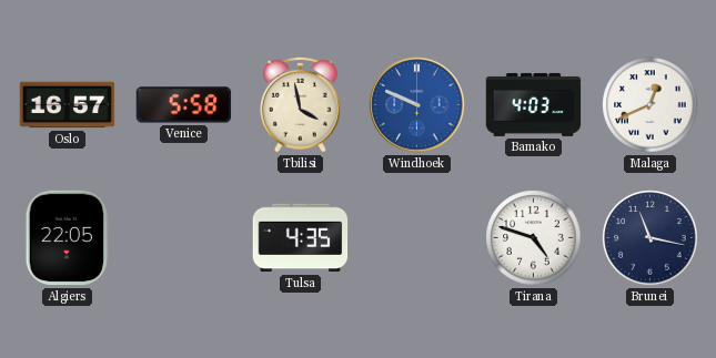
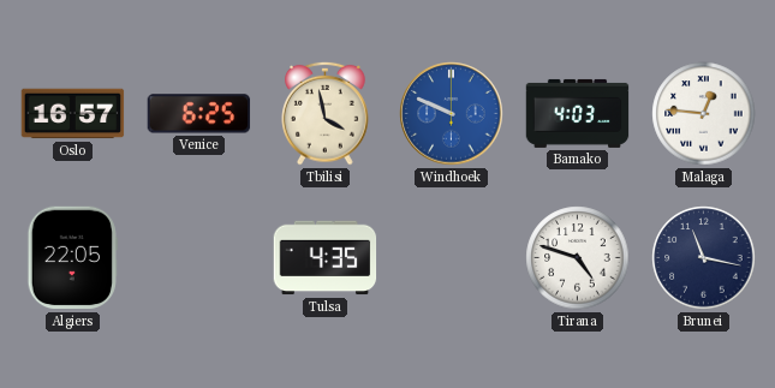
Venice: 5:58 -> 6:25
Malaga: 12:41 -> 12:46
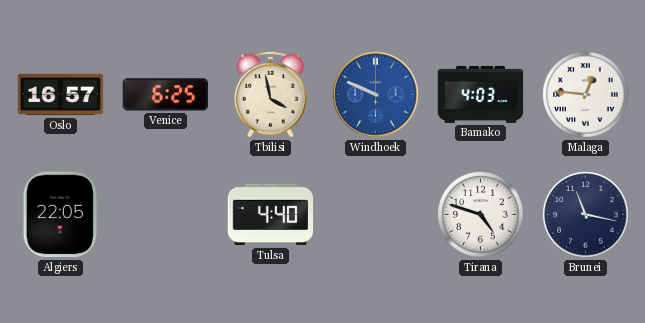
Tulsa: 4:35 -> 4:40
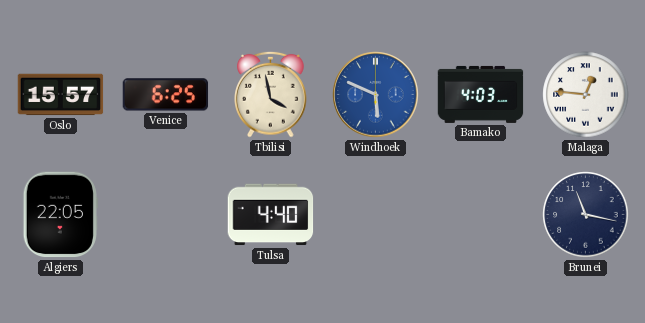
Oslo: 16:57 -> 15:57
Windhoek: 9:49 -> 5:49
Tirana: 4:48 -> none
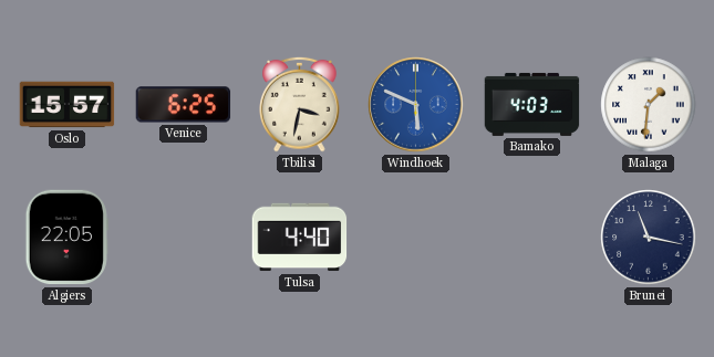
Tbilisi: 3:58 -> 3:32
Malaga: 12:46 -> 1:31
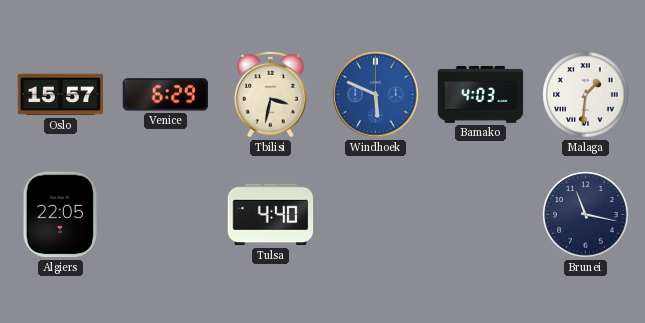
Venice: 6:25 -> 6:29
